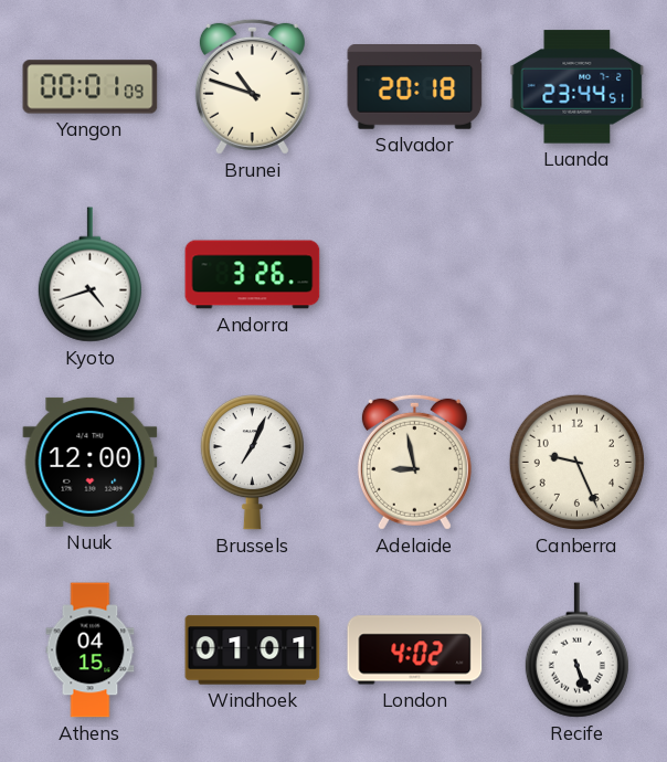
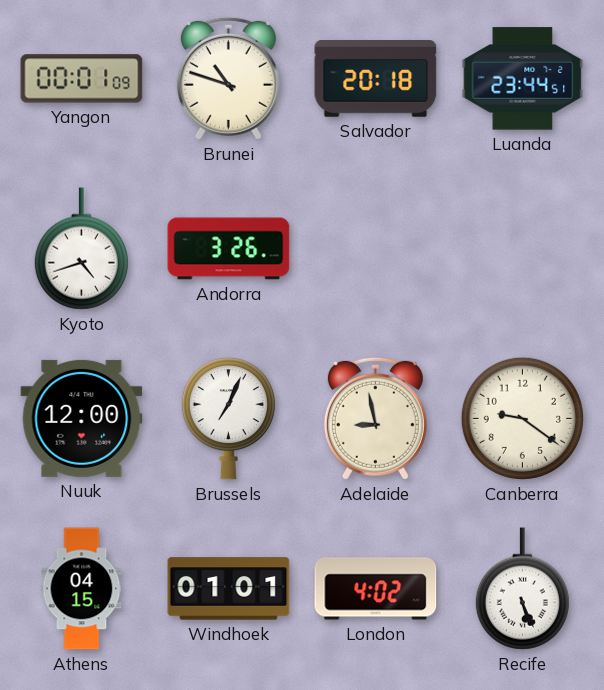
Canberra: 9:26 -> 9:21
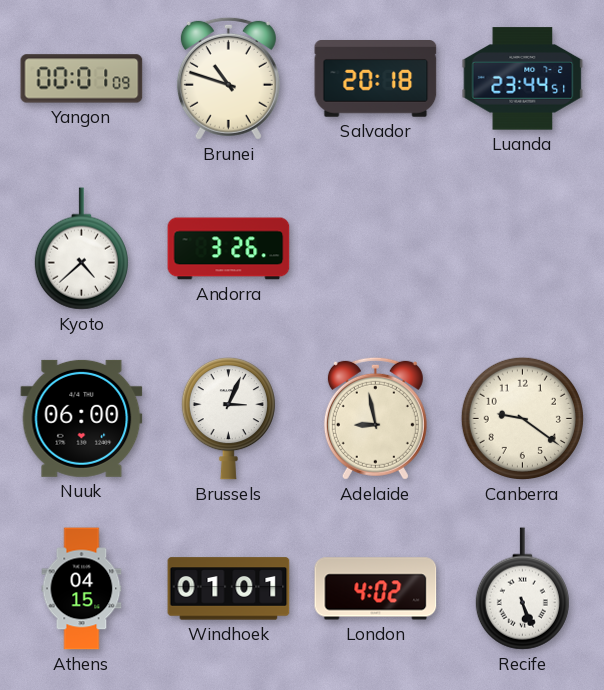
Kyoto: 4:42 -> 4:38
Nuuk: 12:00 -> 06:00
Brussels: 7:04 -> 3:04
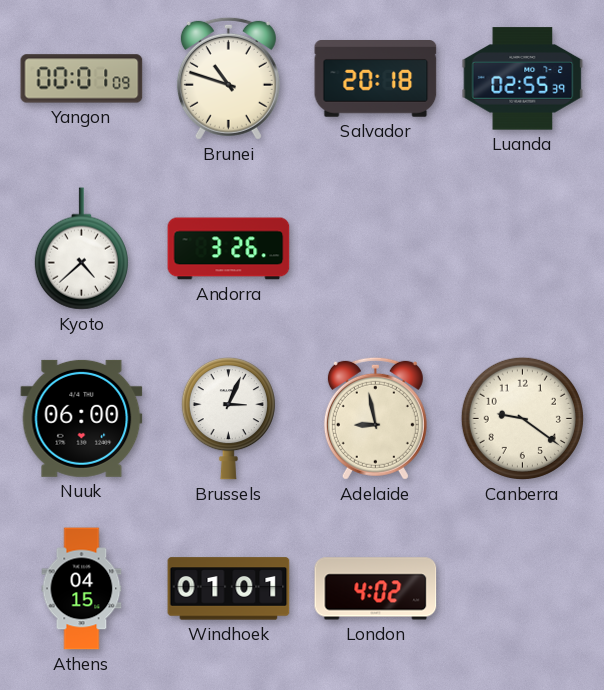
Luanda: 23:44 -> 02:55
Recife: 5:26 -> none
